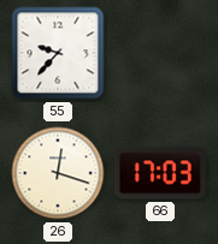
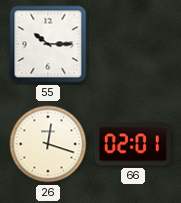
55: 9:37 -> 10:15
66: 17:03 -> 02:01
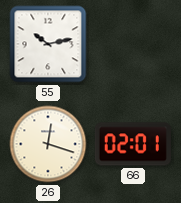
55: 10:15 -> 10:13
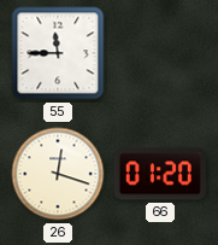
55: 10:13 -> 11:45
66: 02:01 -> 01:20
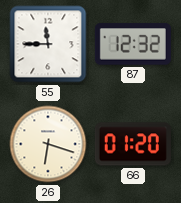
87: none -> 12:32
26: 12:18 -> 6:18
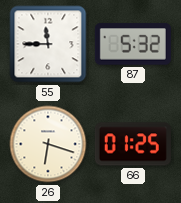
87: 12:32 -> 5:32
66: 01:20 -> 01:25
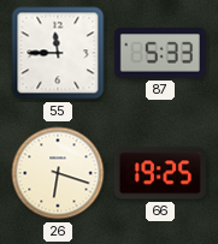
87: 5:32 -> 5:33
66: 01:25 -> 19:25
